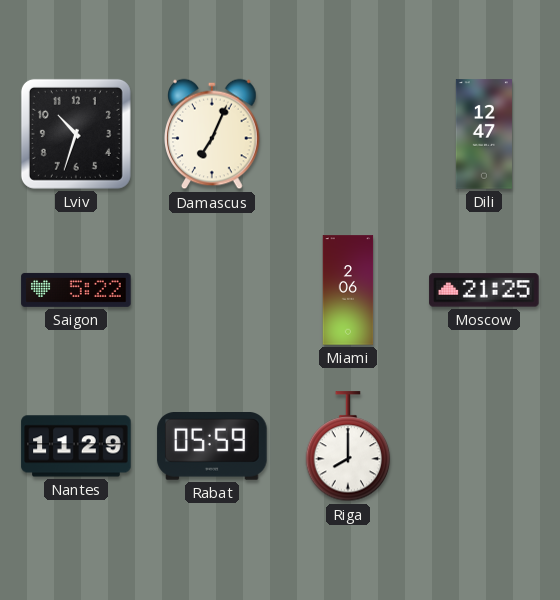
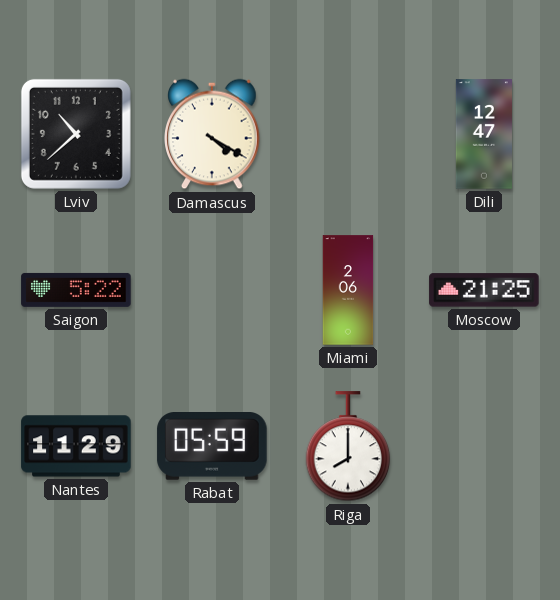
Lviv: 10:33 -> 10:38
Damascus: 7:04 -> 4:20
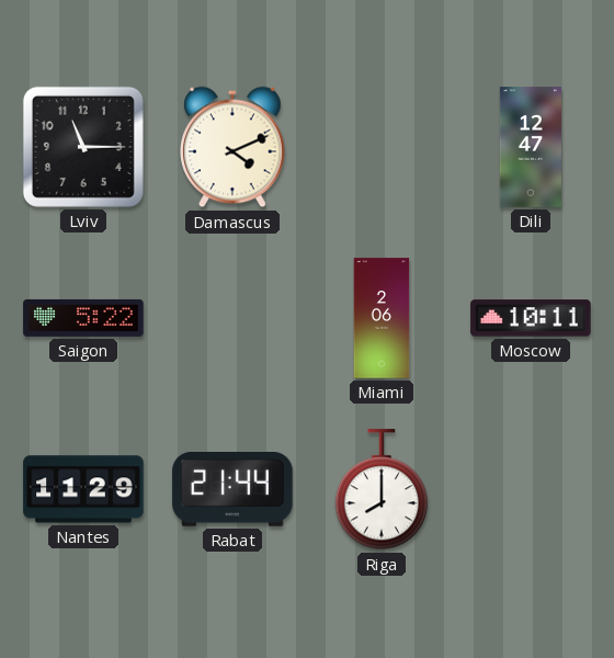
Lviv: 10:38 -> 11:15
Damascus: 4:20 -> 4:11
Moscow: 21:25 -> 10:11
Rabat: 05:59 -> 21:44
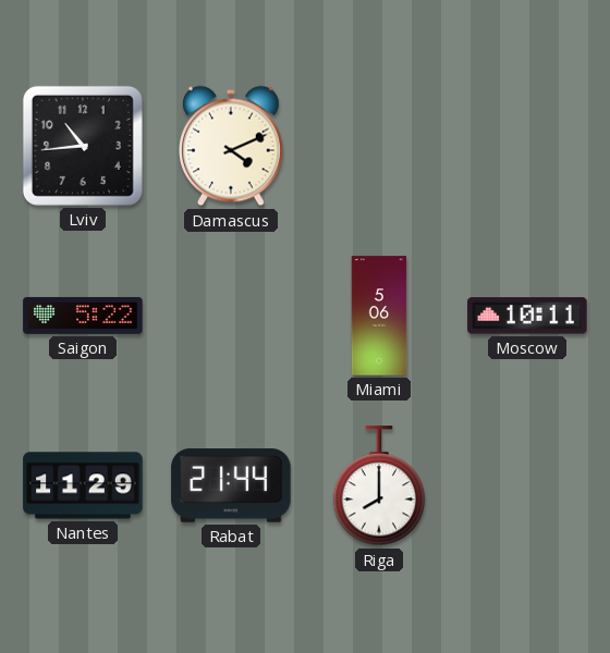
Lviv: 11:15 -> 10:44
Dili: 12:47 -> none
Miami: 2:06 -> 5:06
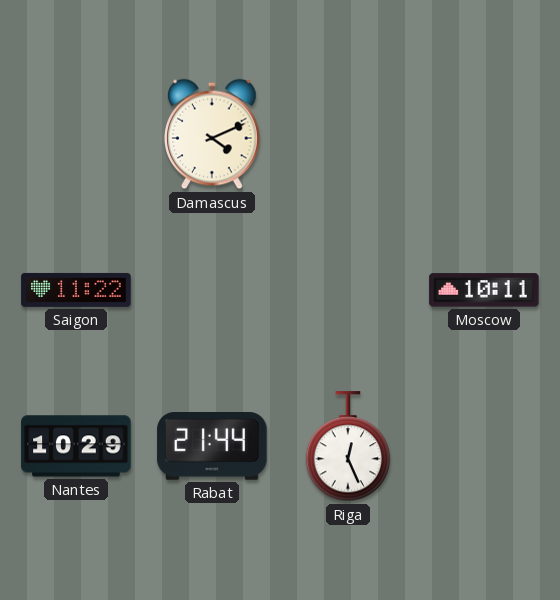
Lviv: 10:44 -> none
Saigon: 5:22 -> 11:22
Miami: 5:06 -> none
Nantes: 11:29 -> 10:29
Riga: 8:00 -> 12:26
